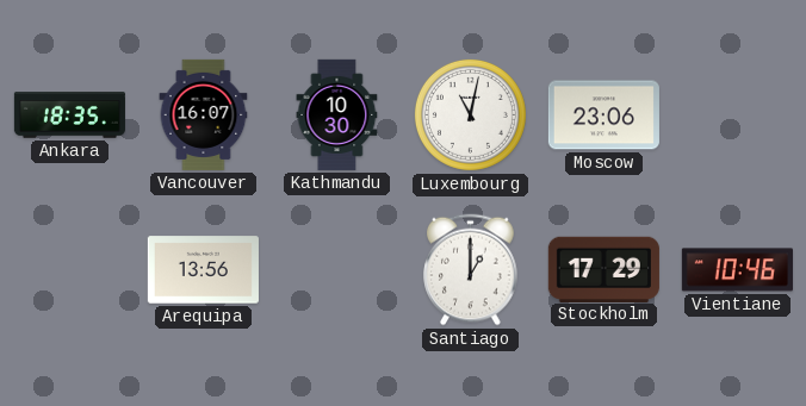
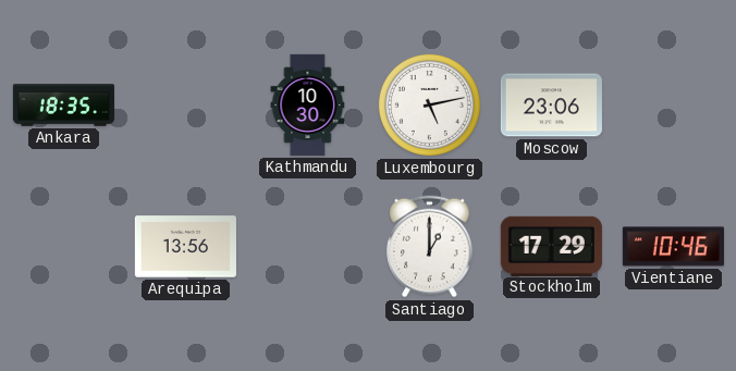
Vancouver: 16:07 -> none
Luxembourg: 11:02 -> 5:13
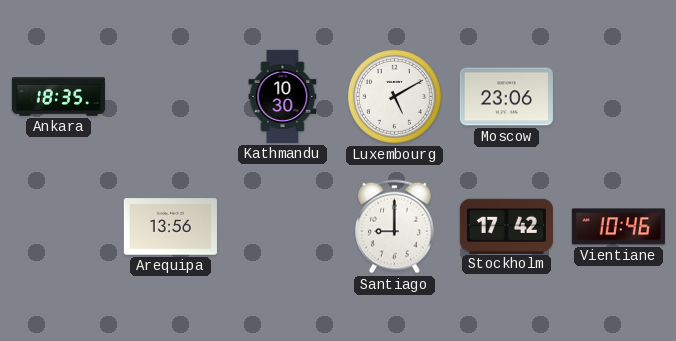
Luxembourg: 5:13 -> 5:10
Santiago: 1:00 -> 9:00
Stockholm: 17:29 -> 17:42
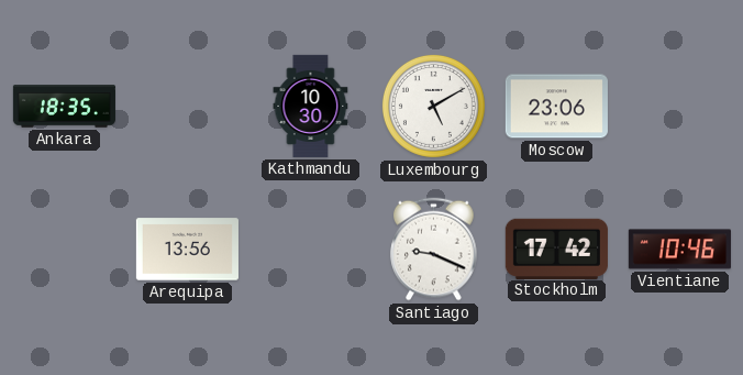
Santiago: 9:00 -> 9:19
